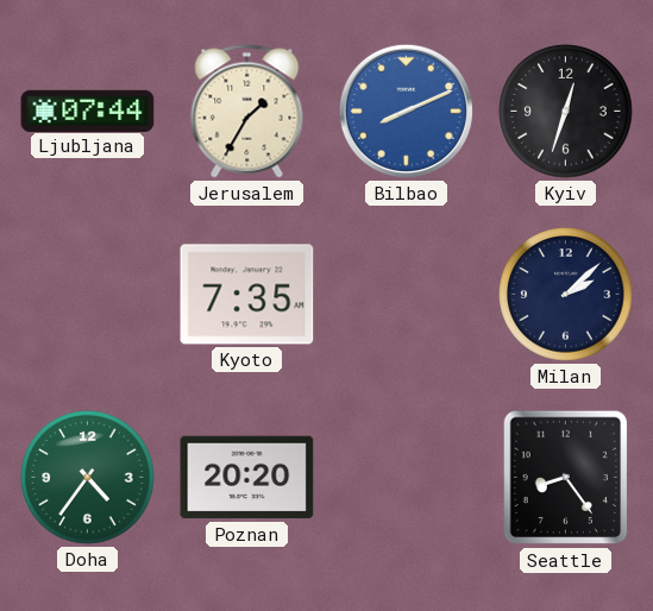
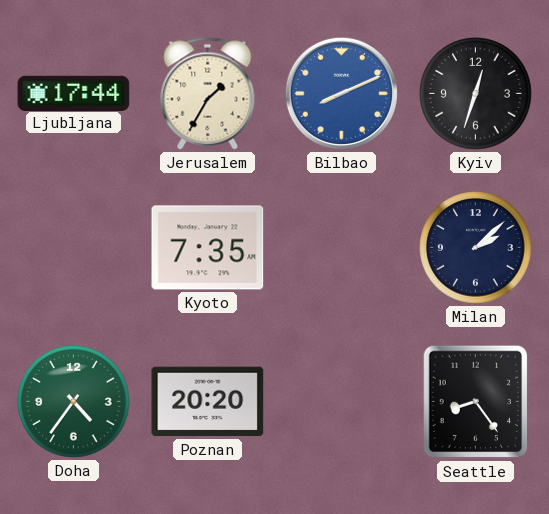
Ljubljana: 07:44 -> 17:44
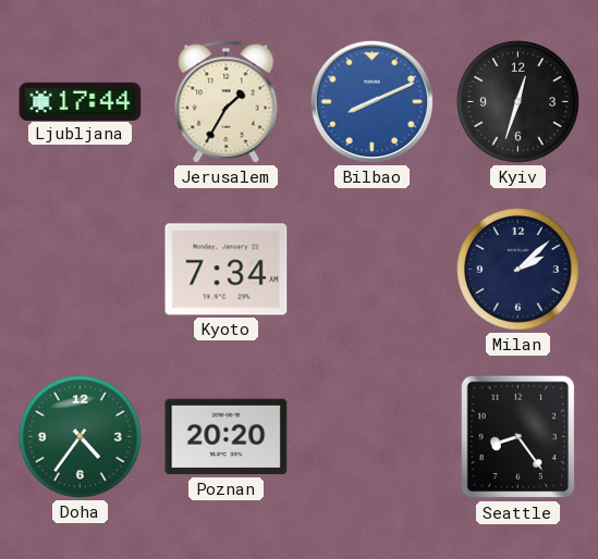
Kyoto: 7:35 -> 7:34
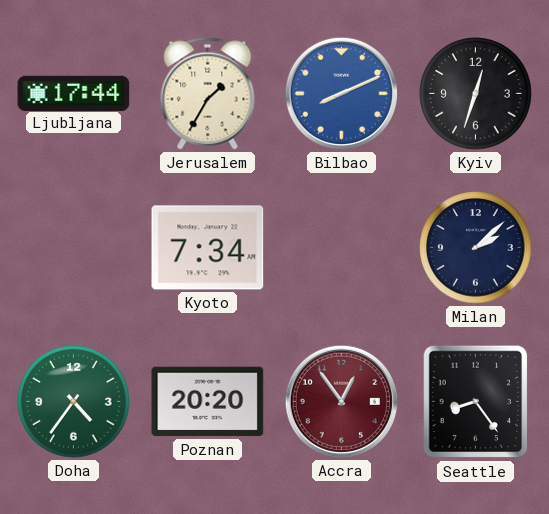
Accra: none -> 12:54
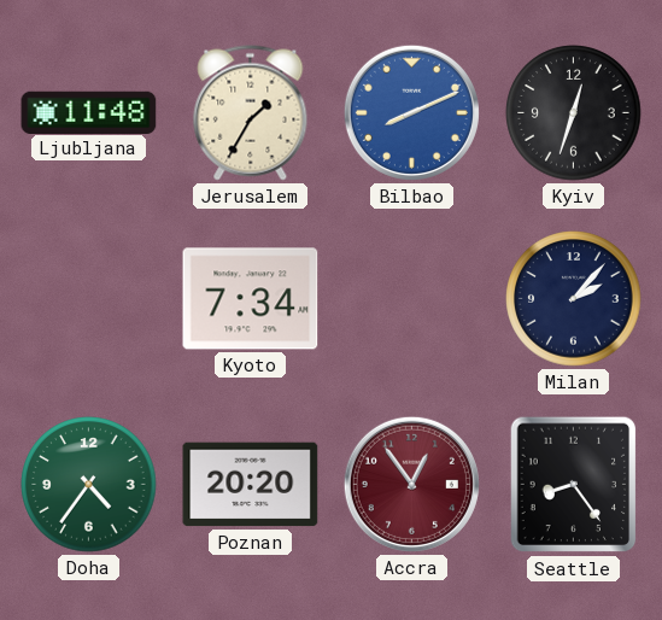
Ljubljana: 17:44 -> 11:48
Milan: 2:08 -> 2:07
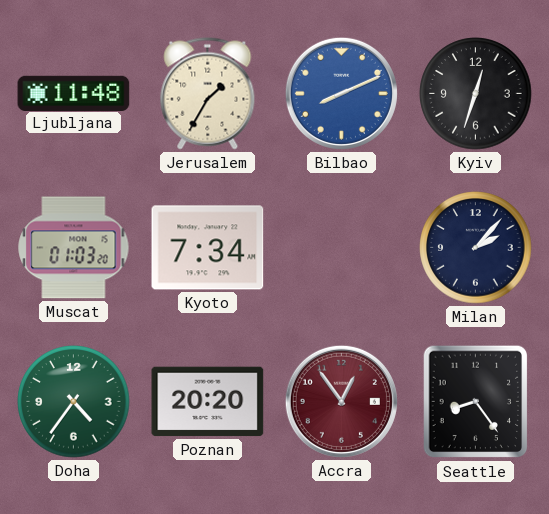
Muscat: none -> 01:03
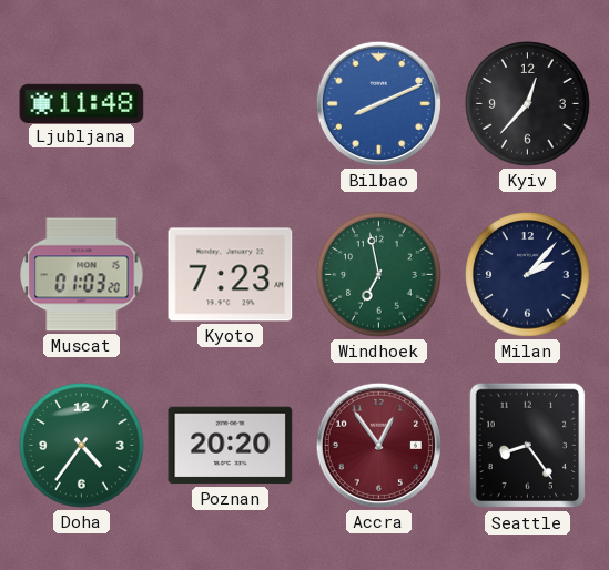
Jerusalem: 1:35 -> none
Kyiv: 12:33 -> 12:37
Kyoto: 7:34 -> 7:23
Windhoek: none -> 6:58
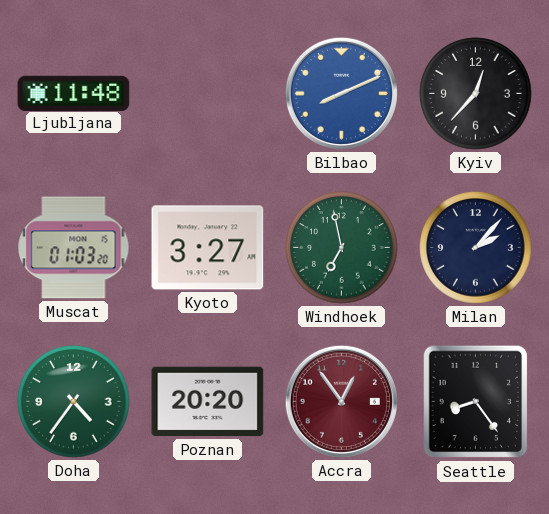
Kyoto: 7:23 -> 3:27
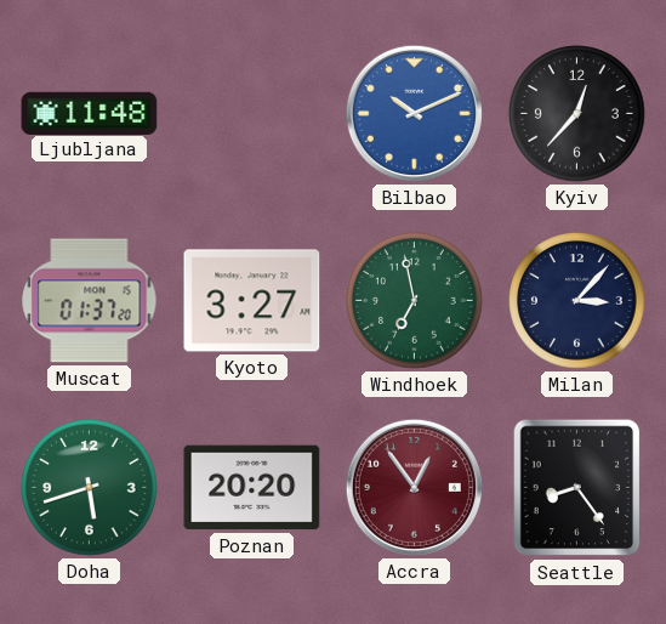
Bilbao: 8:11 -> 10:11
Muscat: 01:03 -> 01:37
Milan: 2:07 -> 3:07
Doha: 4:36 -> 5:42
